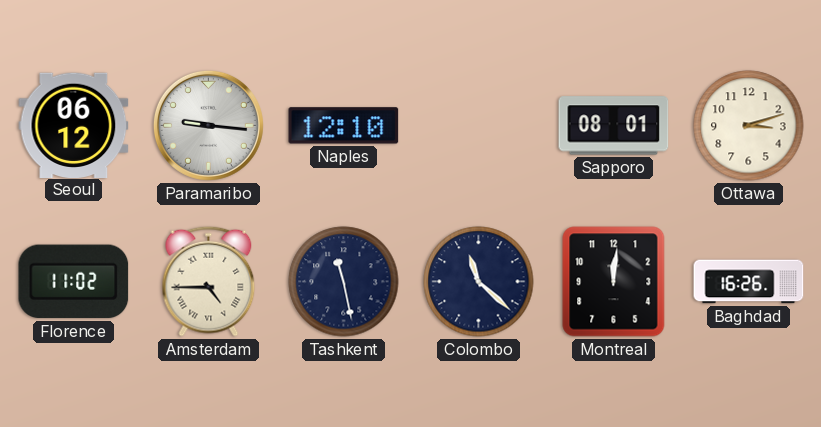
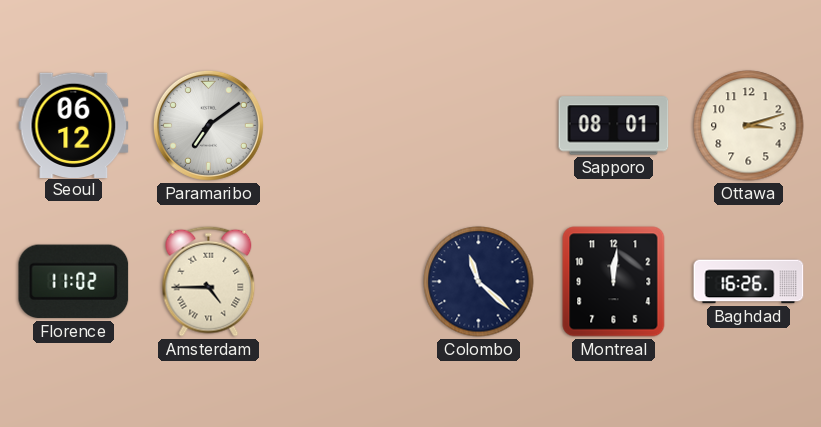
Paramaribo: 9:16 -> 7:09
Naples: 12:10 -> none
Tashkent: 11:28 -> none
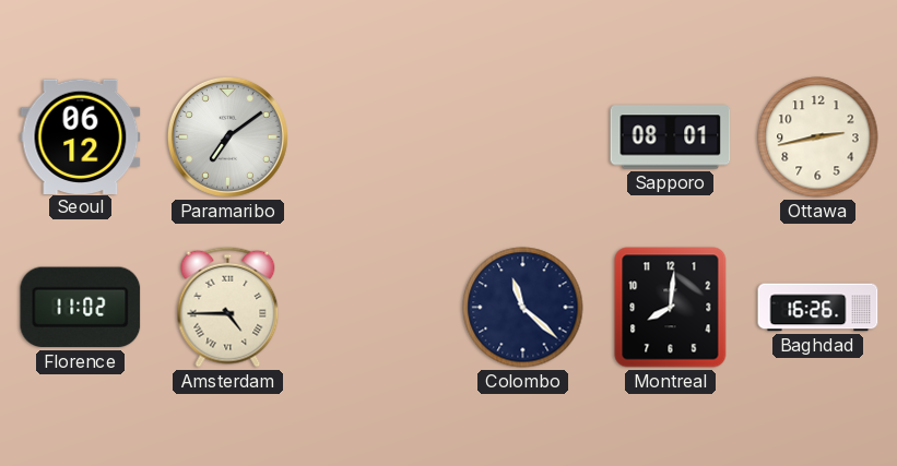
Ottawa: 3:12 -> 2:43
Montreal: 12:01 -> 8:01
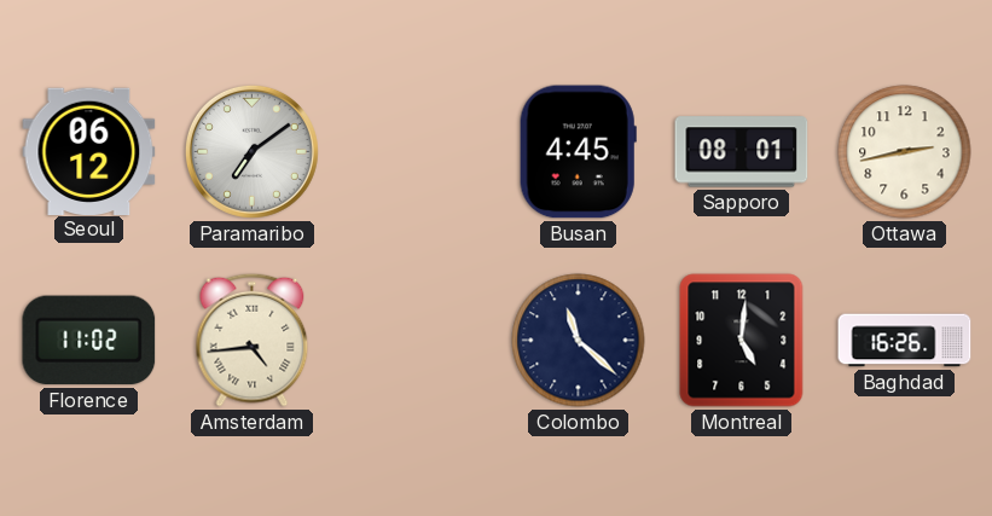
Busan: none -> 4:45
Amsterdam: 4:45 -> 4:44
Montreal: 8:01 -> 5:01
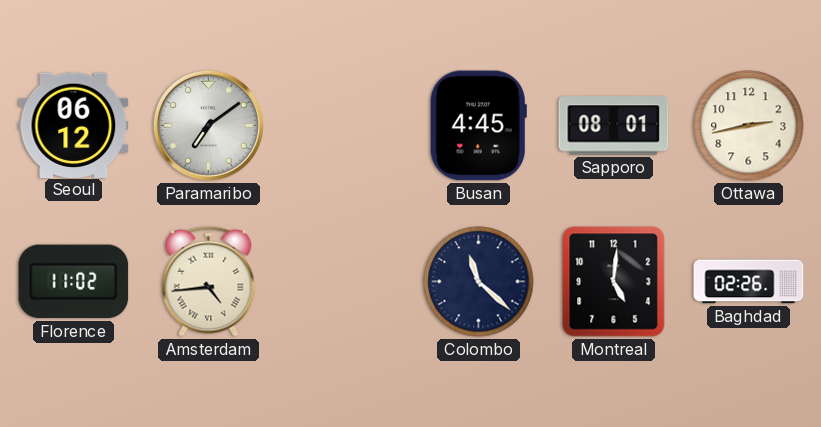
Baghdad: 16:26 -> 02:26
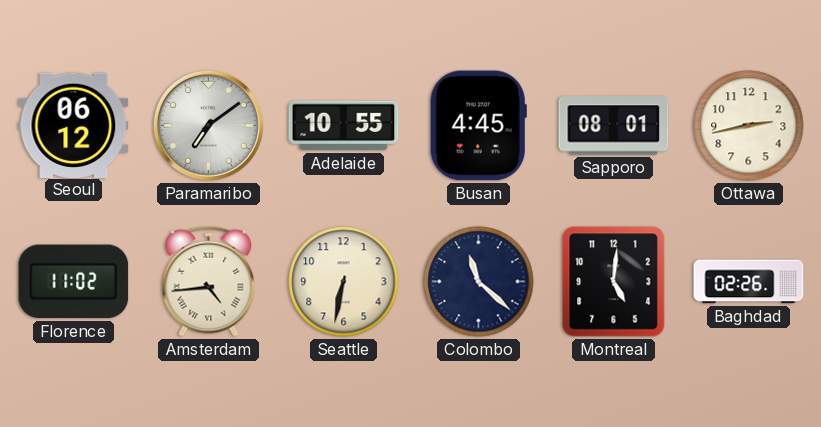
Adelaide: none -> 10:55
Seattle: none -> 6:32
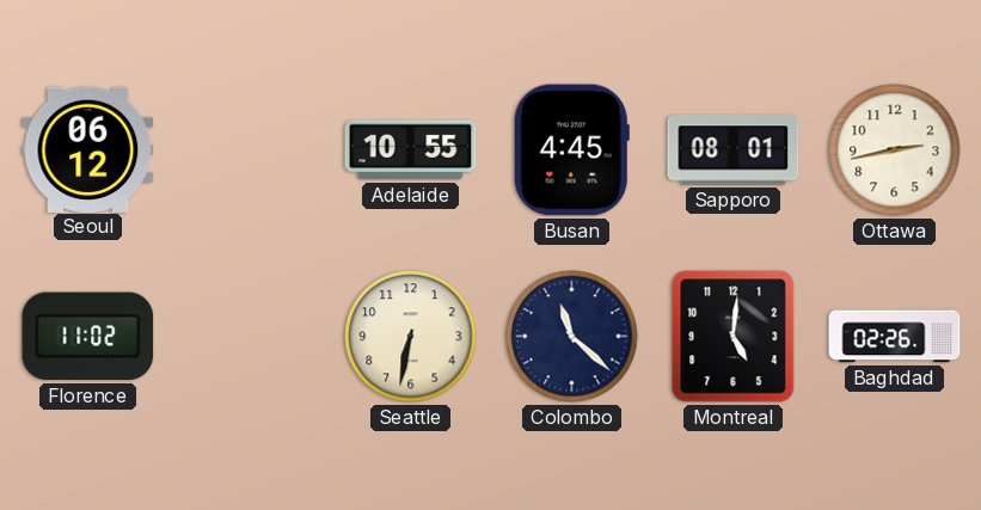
Paramaribo: 7:09 -> none
Amsterdam: 4:44 -> none
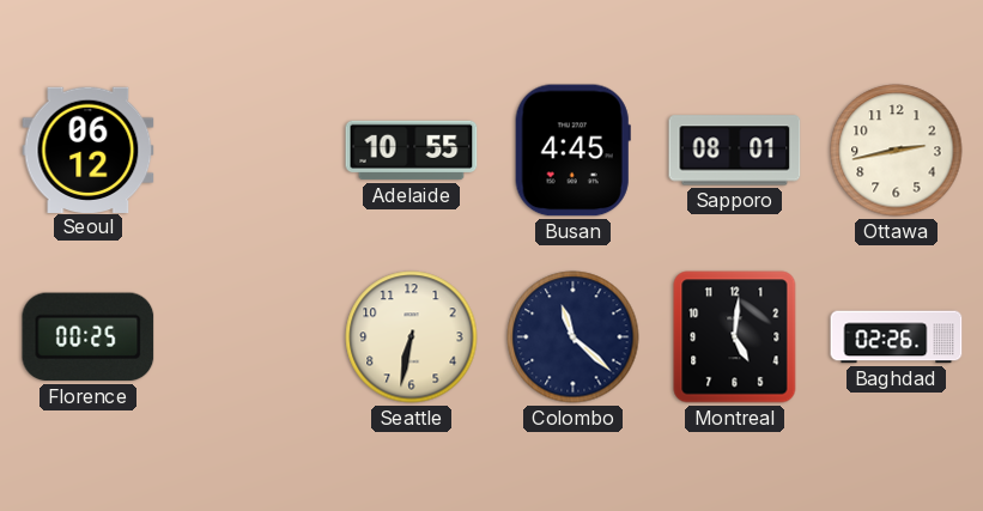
Florence: 11:02 -> 00:25
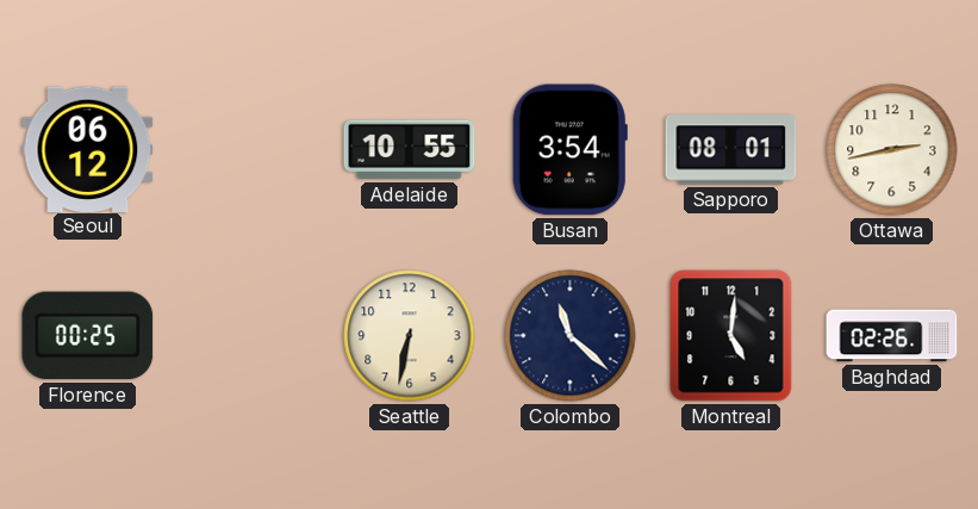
Busan: 4:45 -> 3:54
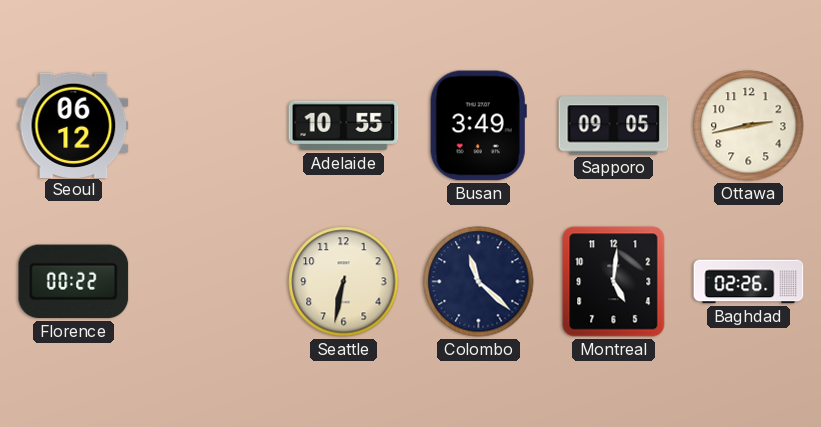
Busan: 3:54 -> 3:49
Sapporo: 08:01 -> 09:05
Florence: 00:25 -> 00:22
